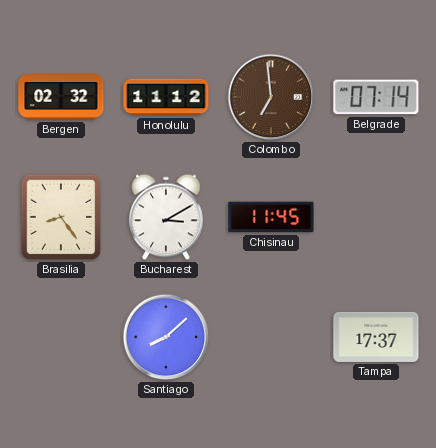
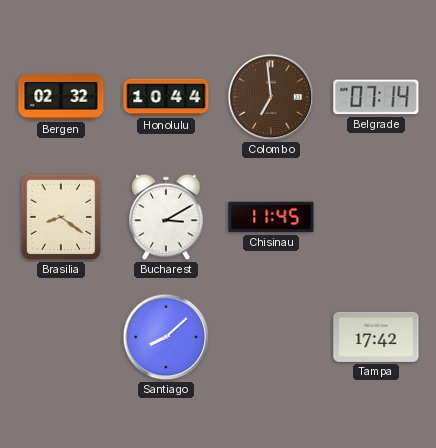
Honolulu: 11:12 -> 10:44
Brasilia: 8:24 -> 8:21
Tampa: 17:37 -> 17:42
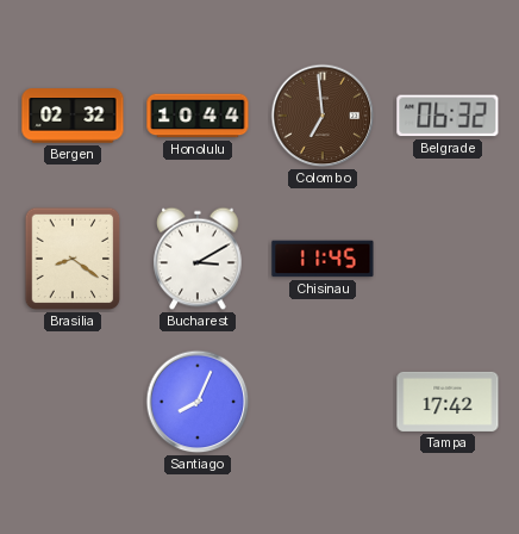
Belgrade: 07:14 -> 06:32
Santiago: 8:08 -> 8:04
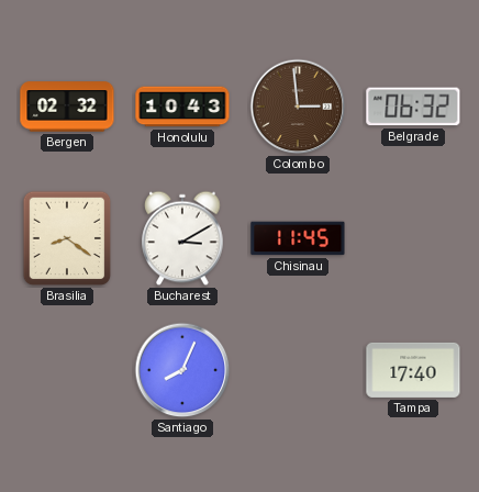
Honolulu: 10:44 -> 10:43
Colombo: 6:59 -> 2:59
Tampa: 17:42 -> 17:40
